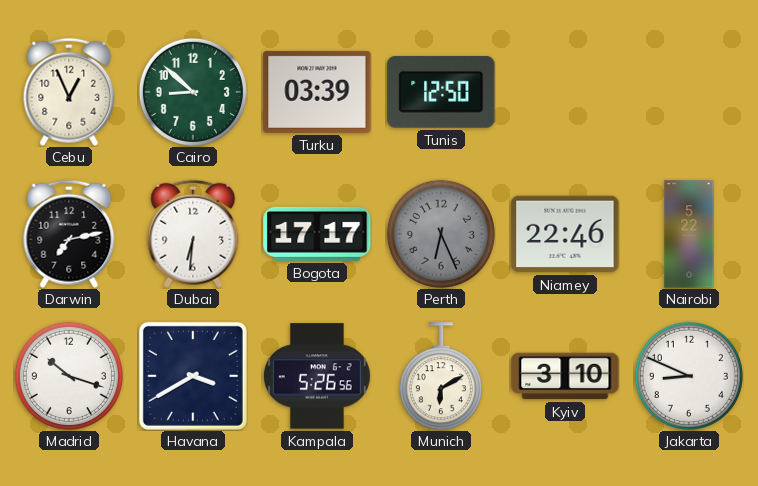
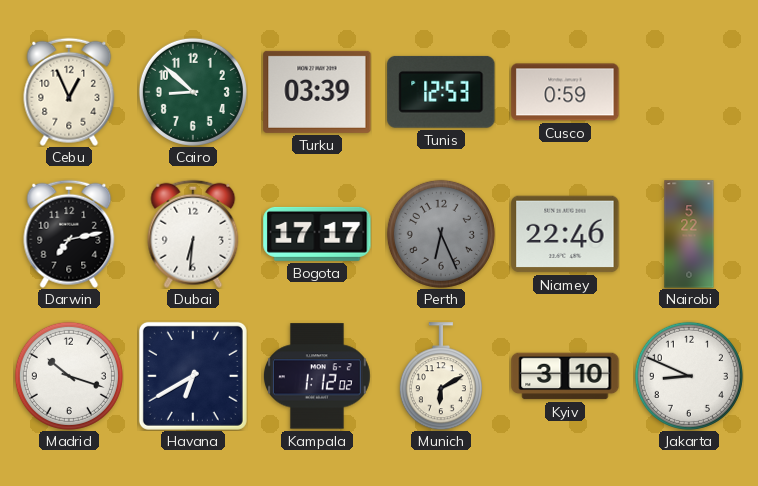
Tunis: 12:50 -> 12:53
Cusco: none -> 0:59
Havana: 3:40 -> 6:40
Kampala: 5:26 -> 1:12
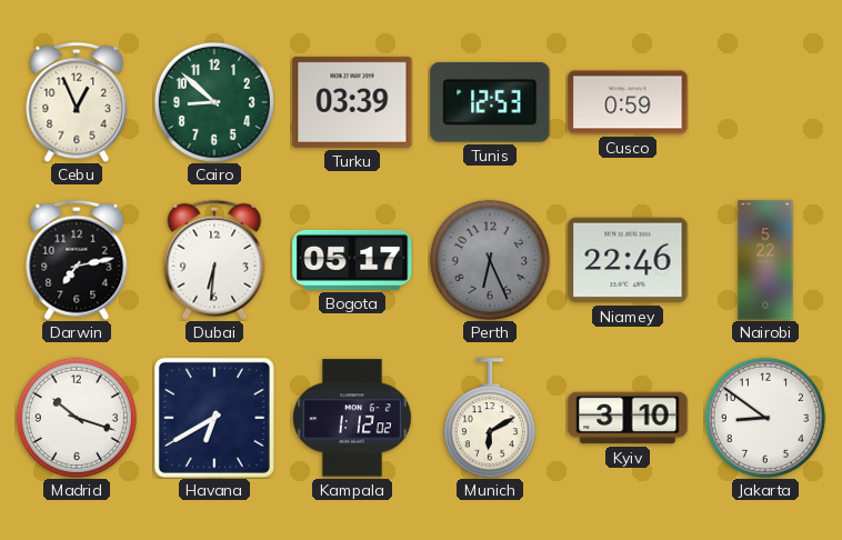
Bogota: 17:17 -> 05:17
Jakarta: 8:49 -> 8:51
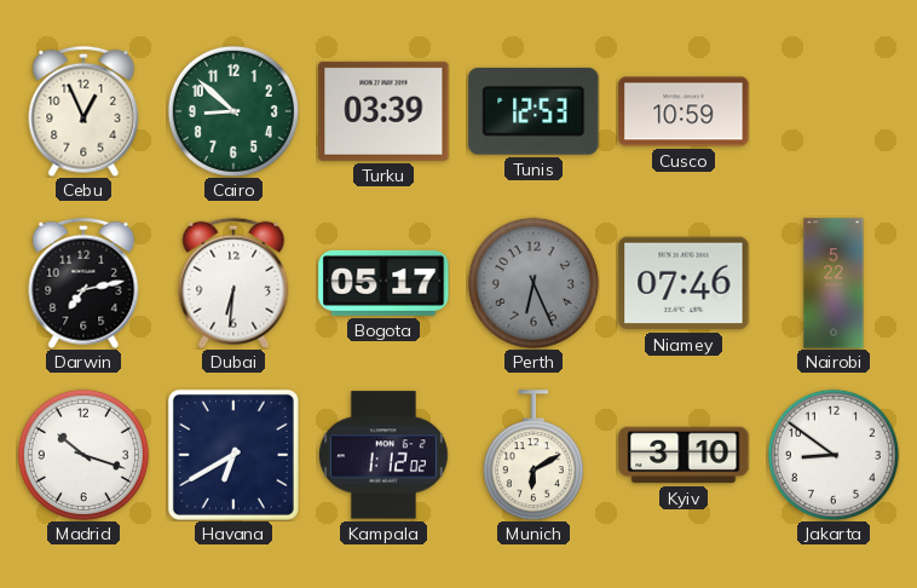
Cusco: 0:59 -> 10:59
Niamey: 22:46 -> 07:46
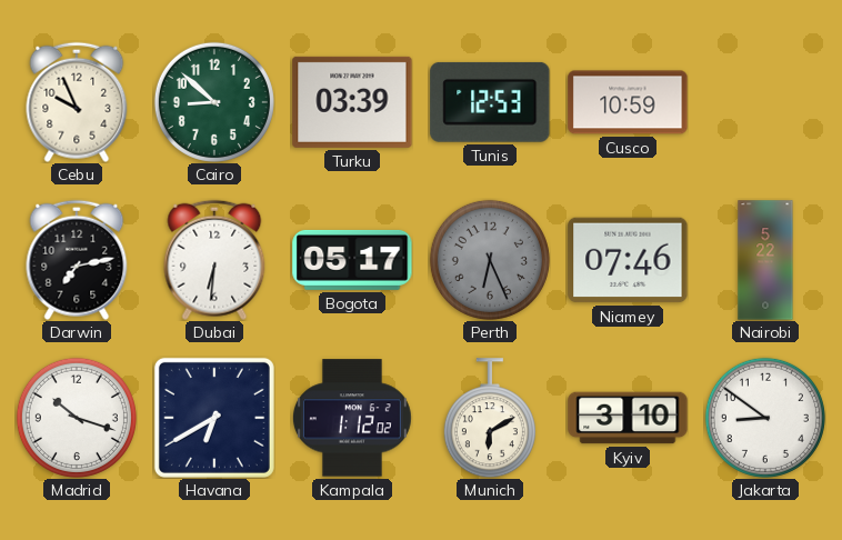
Cebu: 12:56 -> 9:56
